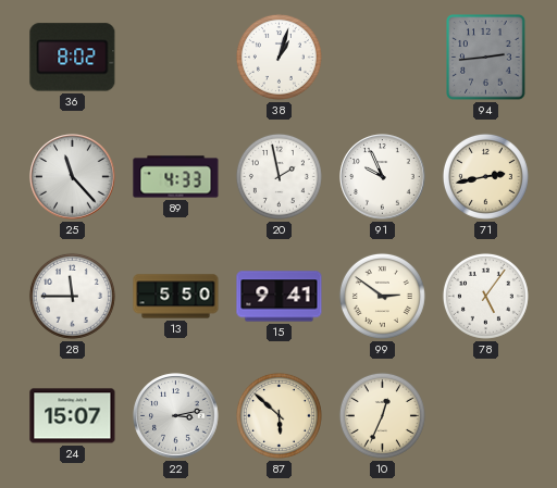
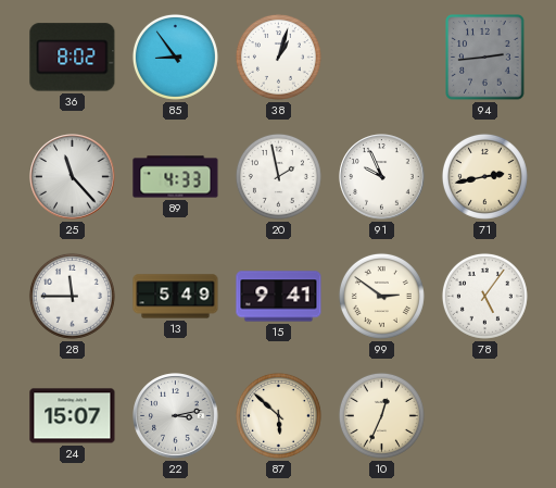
85: none -> 8:54
13: 5:50 -> 5:49
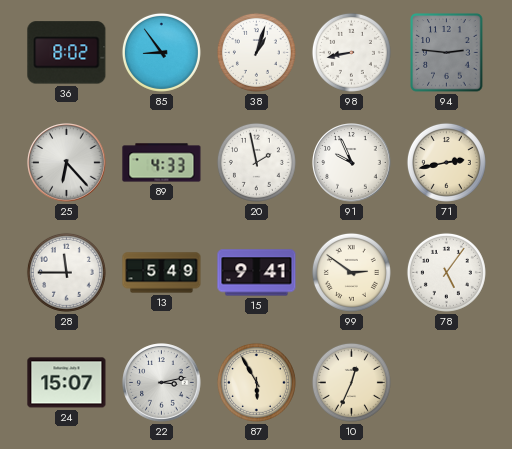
98: none -> 8:43
94: 2:44 -> 2:46
25: 11:23 -> 6:23
87: 5:52 -> 5:55
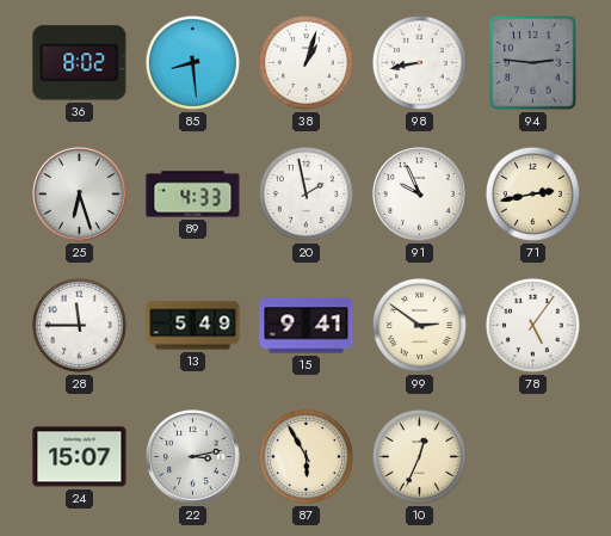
85: 8:54 -> 8:29
25: 6:23 -> 6:27
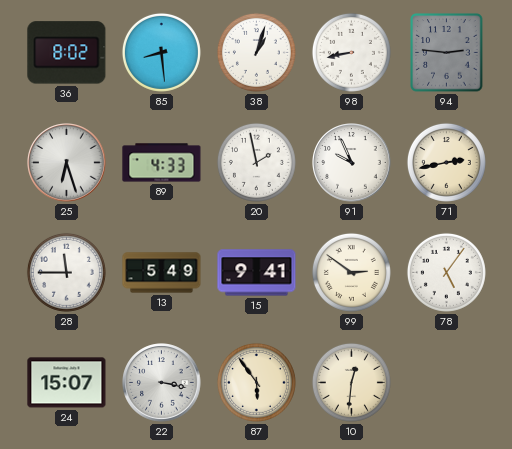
22: 3:13 -> 3:17
87: 5:55 -> 5:54
10: 12:34 -> 12:31
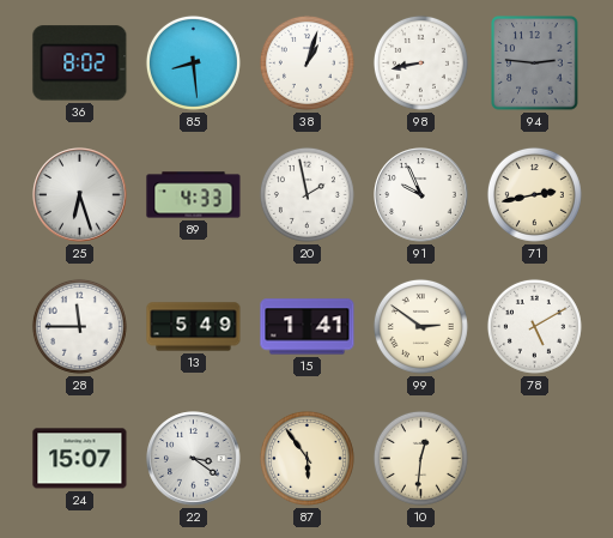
15: 9:41 -> 1:41
78: 5:06 -> 5:10
22: 3:17 -> 3:21
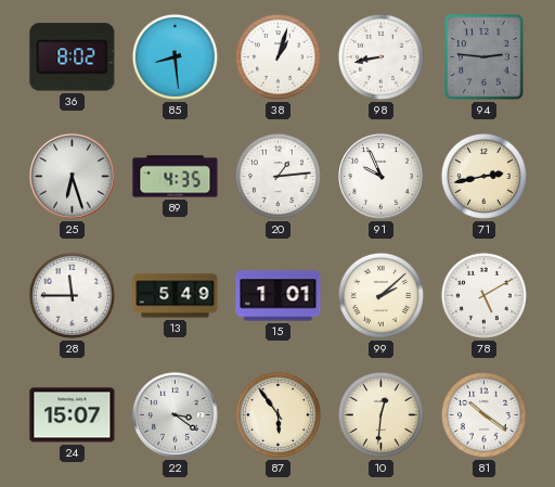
89: 4:33 -> 4:35
20: 1:58 -> 1:14
15: 1:41 -> 1:01
99: 2:51 -> 2:08
81: none -> 10:21
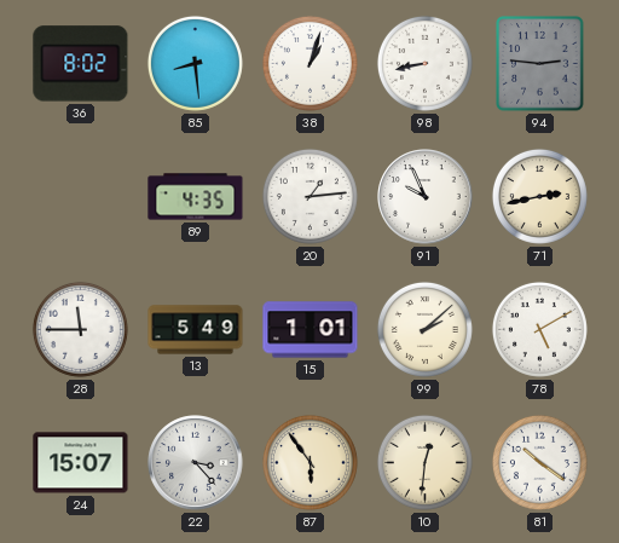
25: 6:27 -> none
22: 3:21 -> 3:23
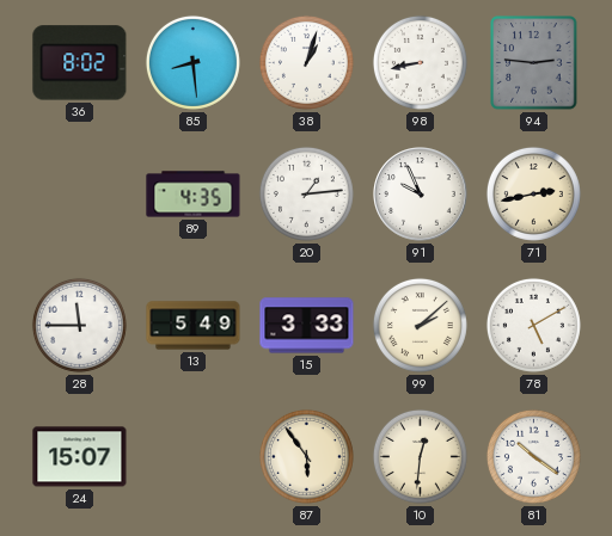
15: 1:01 -> 3:33
22: 3:23 -> none
